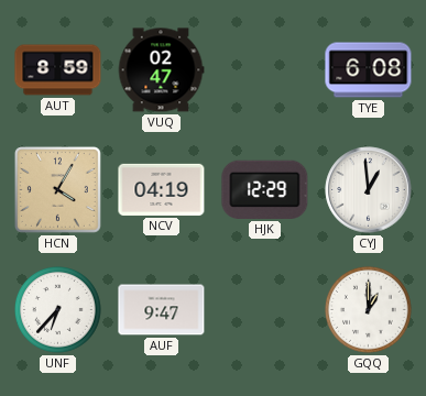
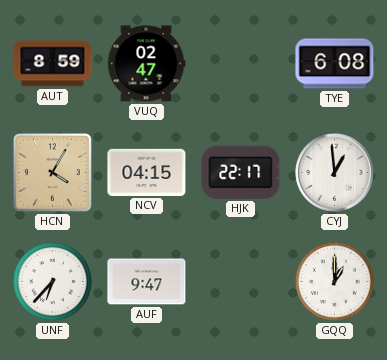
NCV: 04:19 -> 04:15
HJK: 12:29 -> 22:17
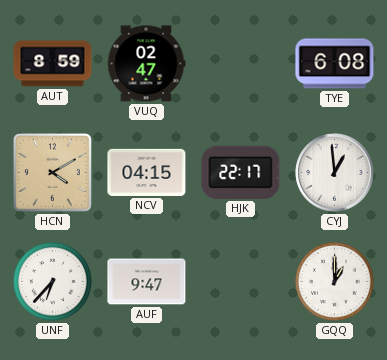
HCN: 4:05 -> 4:10
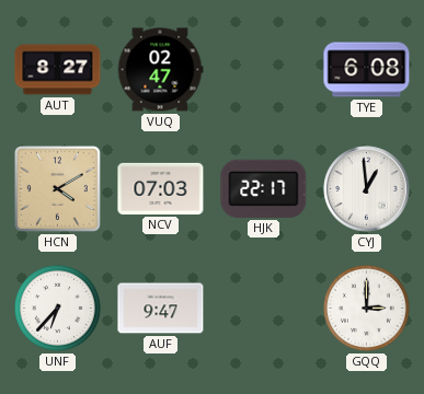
AUT: 8:59 -> 8:27
NCV: 04:15 -> 07:03
GQQ: 1:00 -> 3:00
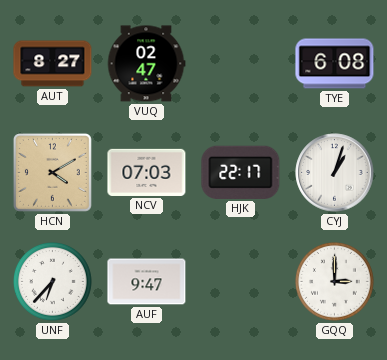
CYJ: 12:59 -> 1:03
